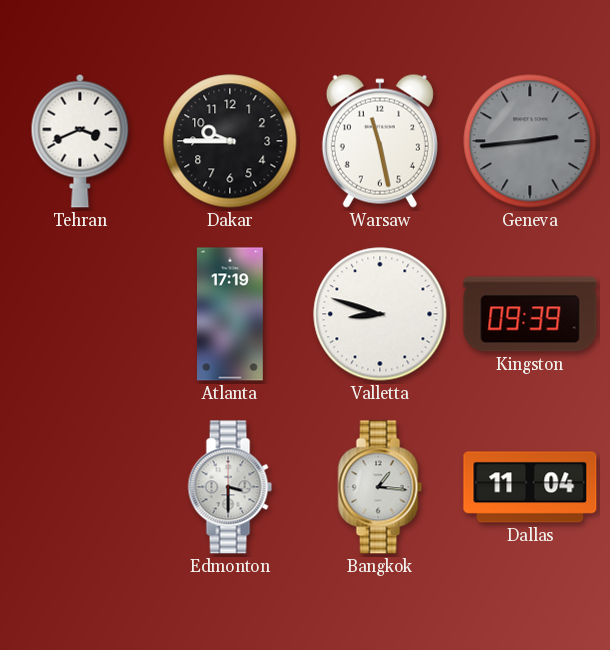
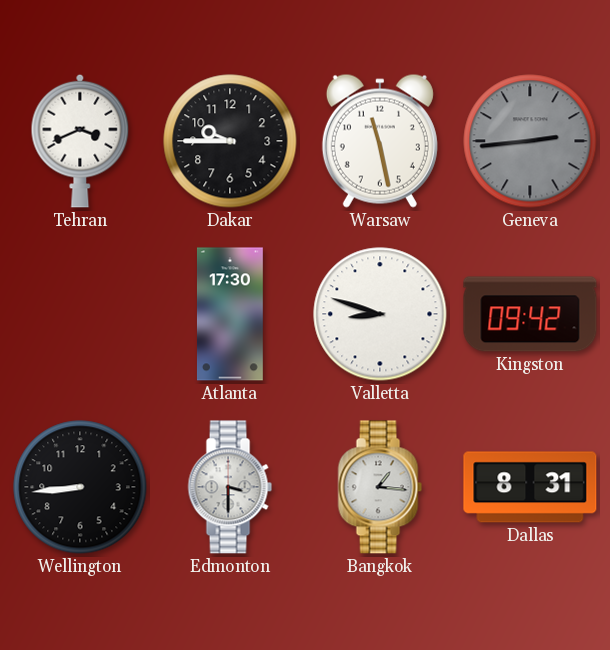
Atlanta: 17:19 -> 17:30
Kingston: 09:39 -> 09:42
Wellington: none -> 8:44
Dallas: 11:04 -> 8:31
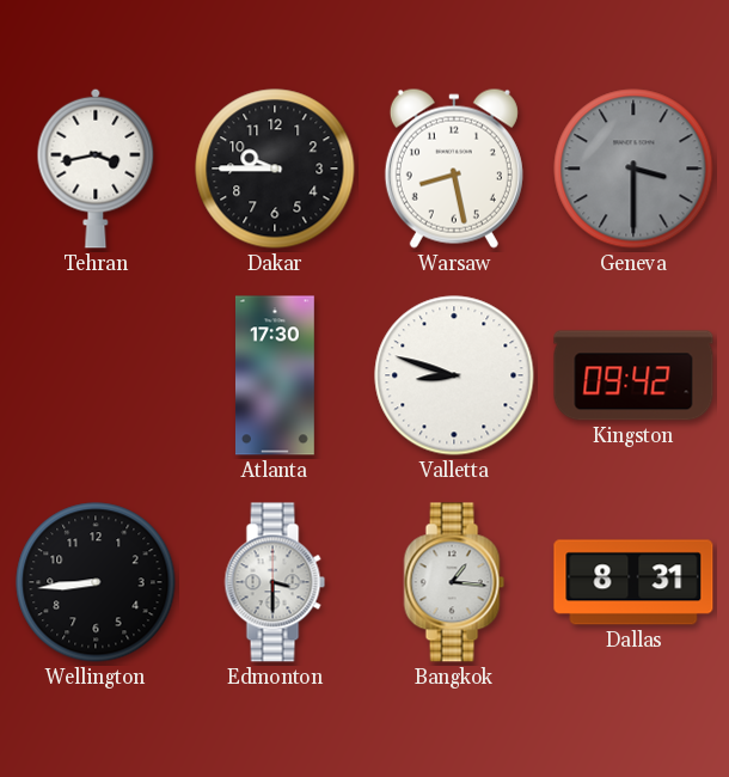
Tehran: 3:41 -> 3:43
Warsaw: 11:28 -> 8:28
Geneva: 2:44 -> 3:30
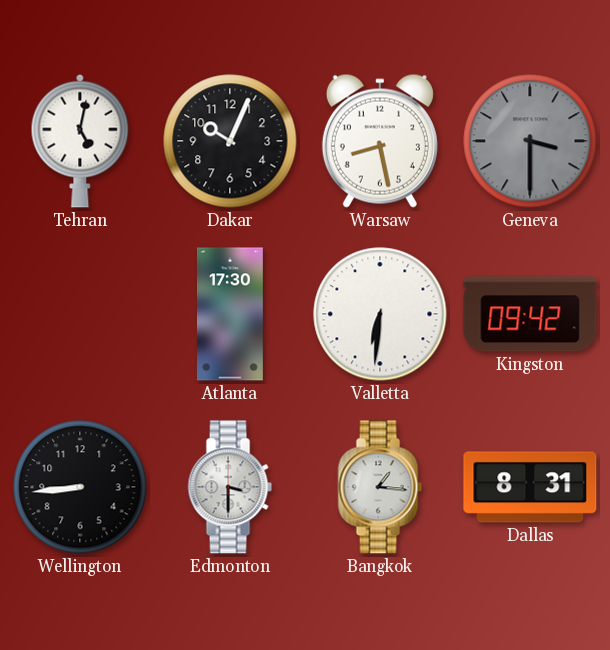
Tehran: 3:43 -> 5:02
Dakar: 9:45 -> 10:04
Valletta: 8:48 -> 6:31
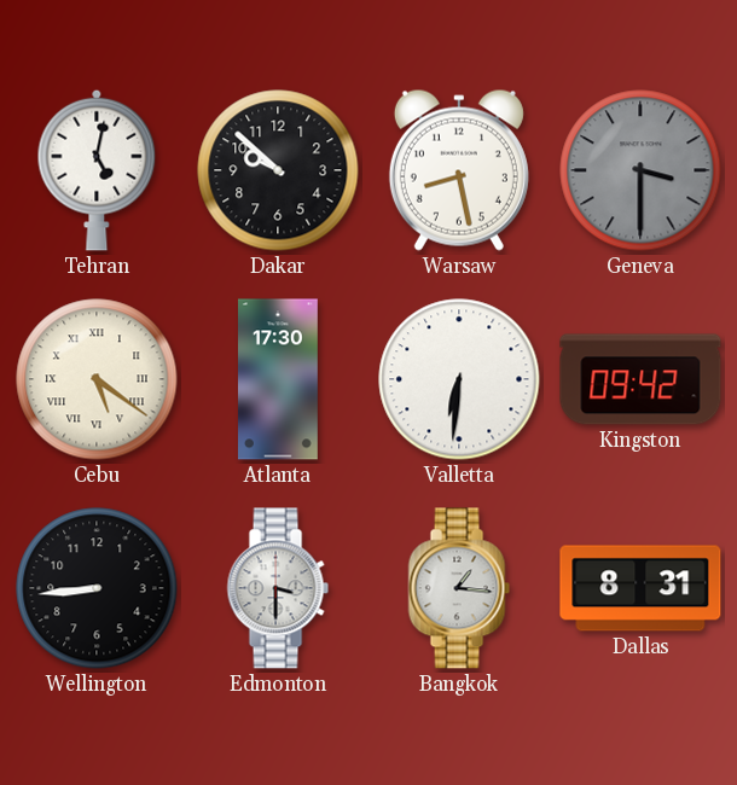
Dakar: 10:04 -> 9:52
Cebu: none -> 5:21
